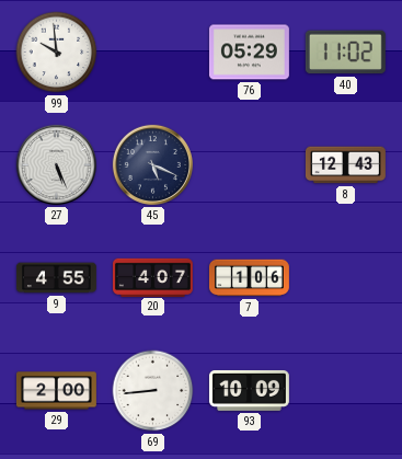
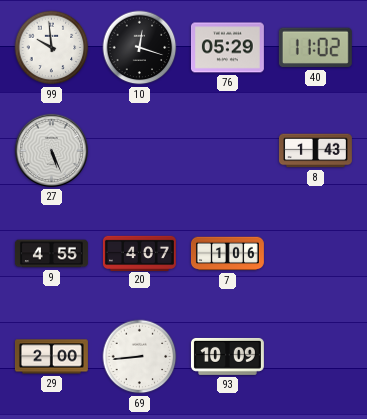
10: none -> 12:18
45: 5:19 -> none
8: 12:43 -> 1:43
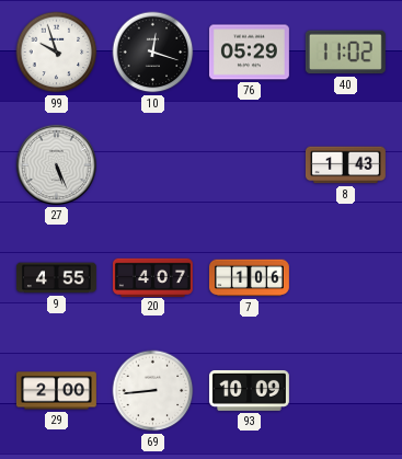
99: 9:59 -> 9:57
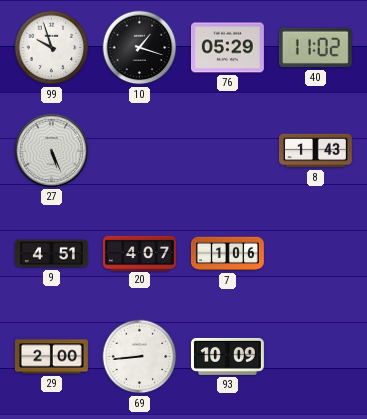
10: 12:18 -> 1:18
9: 4:55 -> 4:51
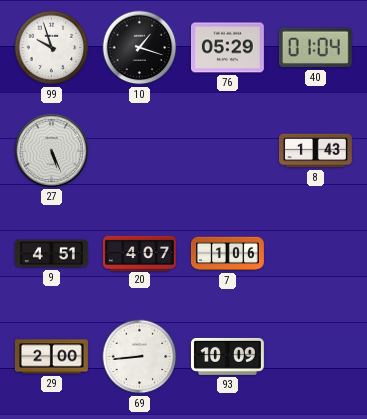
40: 11:02 -> 01:04
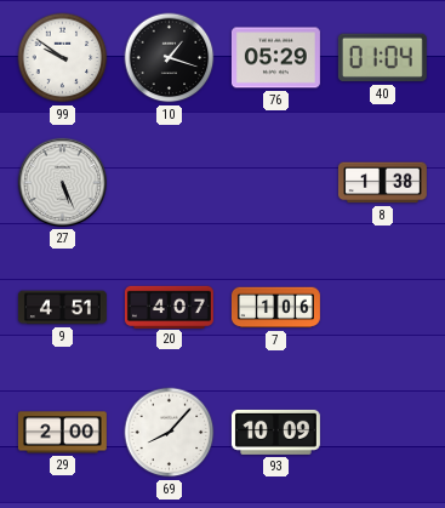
99: 9:57 -> 9:51
8: 1:43 -> 1:38
69: 8:44 -> 8:07
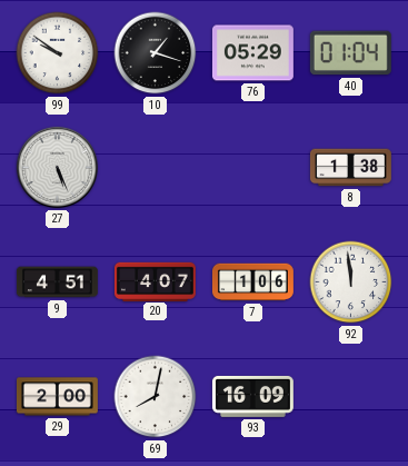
92: none -> 11:59
69: 8:07 -> 8:02
93: 10:09 -> 16:09
